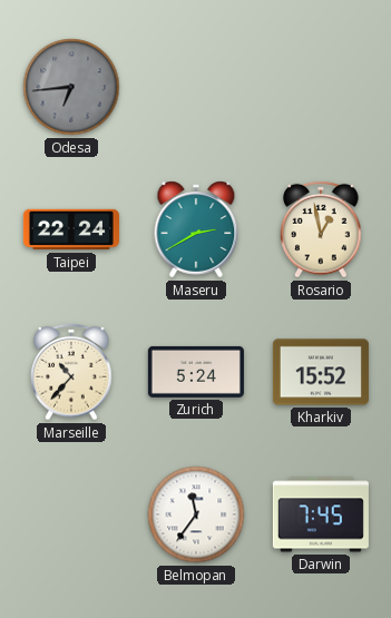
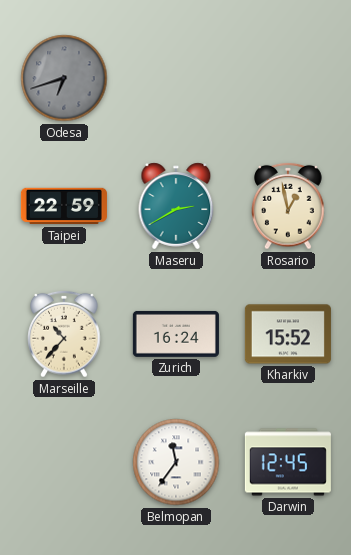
Odesa: 6:44 -> 6:42
Taipei: 22:24 -> 22:59
Zurich: 5:24 -> 16:24
Darwin: 7:45 -> 12:45
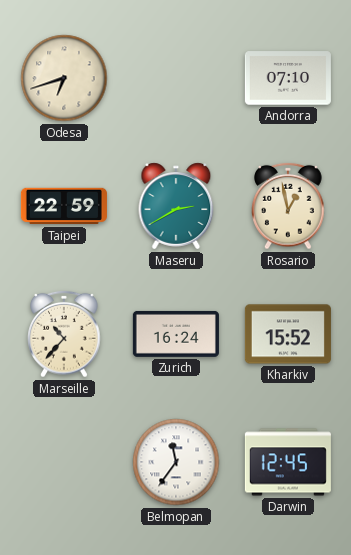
Odesa dial: grey -> cream
Andorra: none -> 07:10
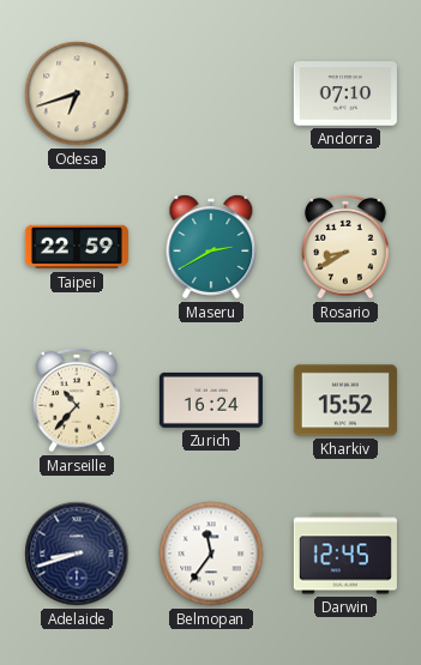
Rosario: 12:58 -> 8:40
Adelaide: none -> 8:42
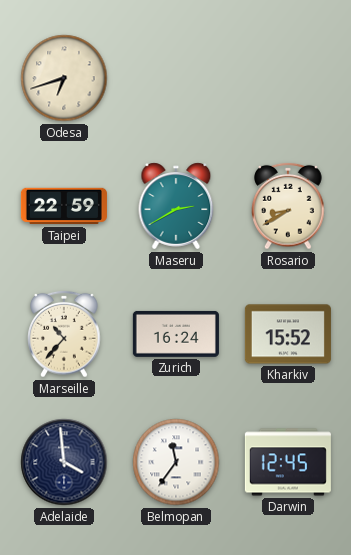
Andorra: 07:10 -> none
Adelaide: 8:42 -> 3:59
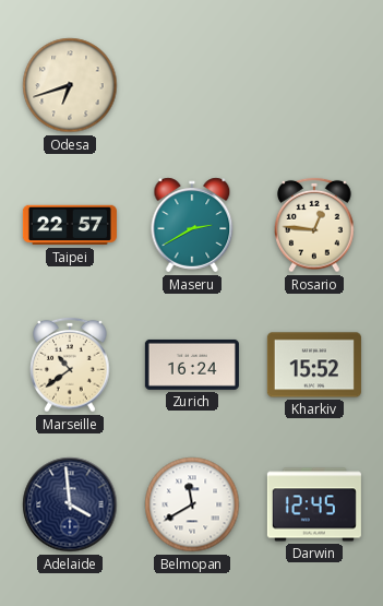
Taipei: 22:59 -> 22:57
Rosario: 8:40 -> 12:46
Marseille: 10:37 -> 10:39
Belmopan: 11:36 -> 11:40
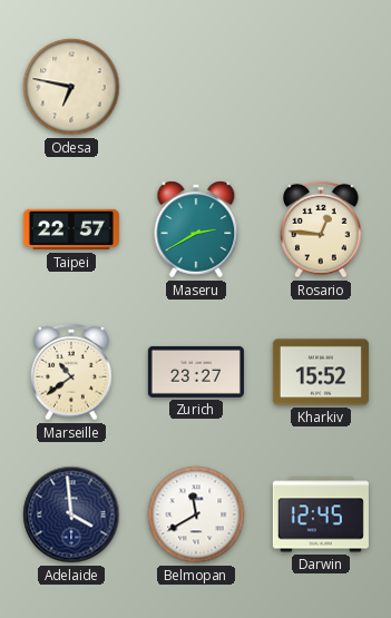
Odesa: 6:42 -> 6:47
Zurich: 16:24 -> 23:27
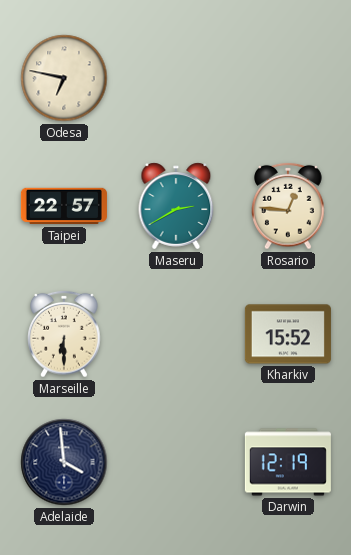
Marseille: 10:39 -> 6:30
Zurich: 23:27 -> none
Belmopan: 11:40 -> none
Darwin: 12:45 -> 12:19
